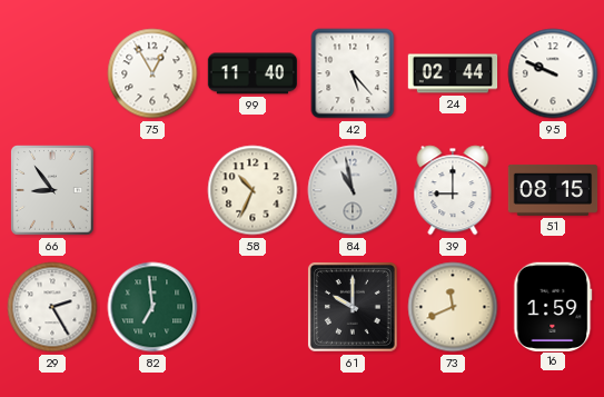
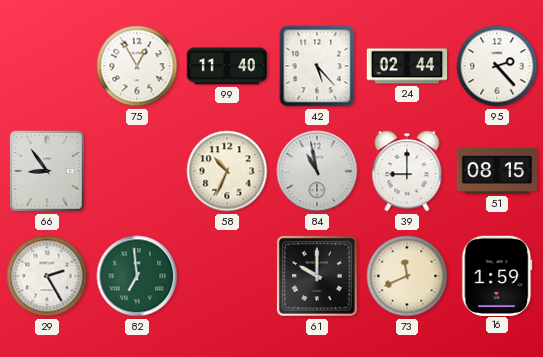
95: 9:49 -> 2:23
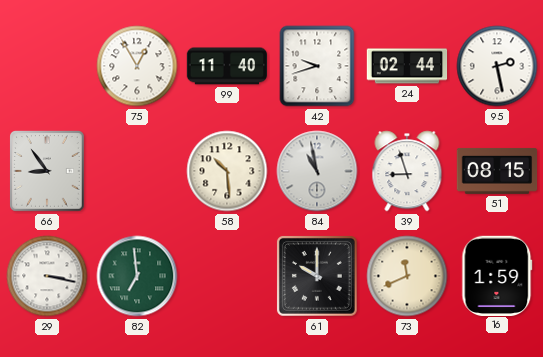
42: 5:23 -> 9:42
95: 2:23 -> 2:28
58: 10:34 -> 10:29
39: 9:00 -> 8:57
29: 2:25 -> 3:17
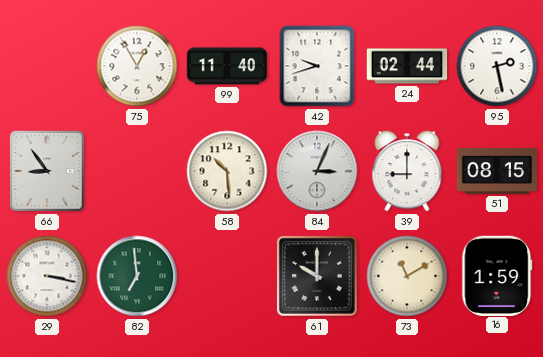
84: 10:58 -> 3:04
39: 8:57 -> 9:00
73: 11:41 -> 11:10
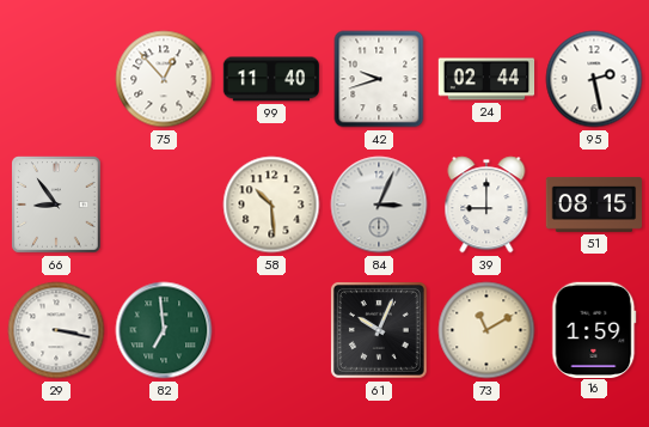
75: 12:55 -> 12:53
61: 10:00 -> 10:04
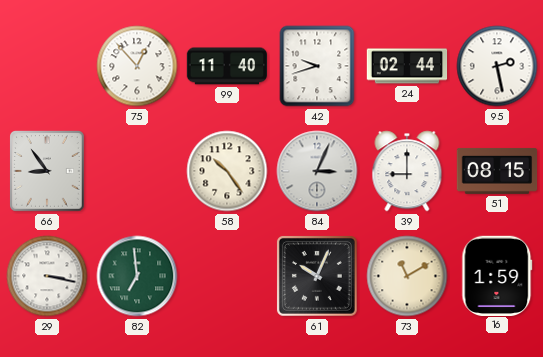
58: 10:29 -> 10:24
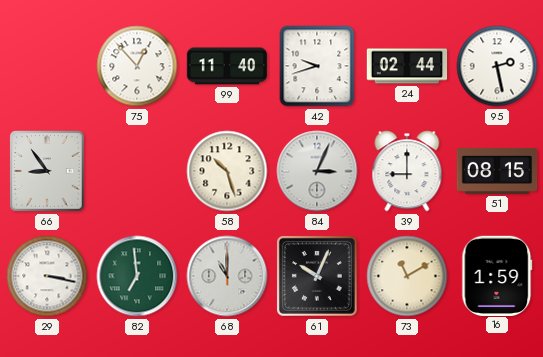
58: 10:24 -> 10:27
68: none -> 11:00
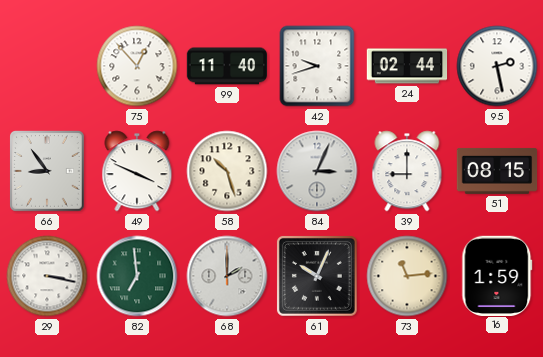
49: none -> 3:49
68: 11:00 -> 2:00
73: 11:10 -> 11:14
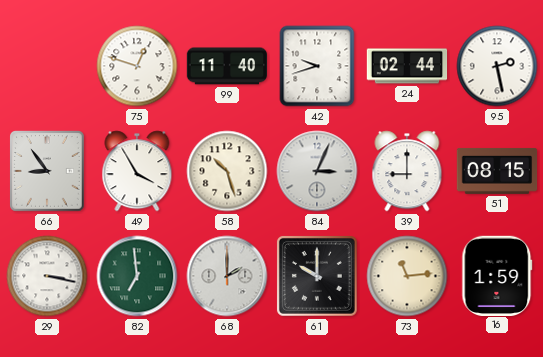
75: 12:53 -> 12:48
49: 3:49 -> 3:55
61: 10:04 -> 10:00
